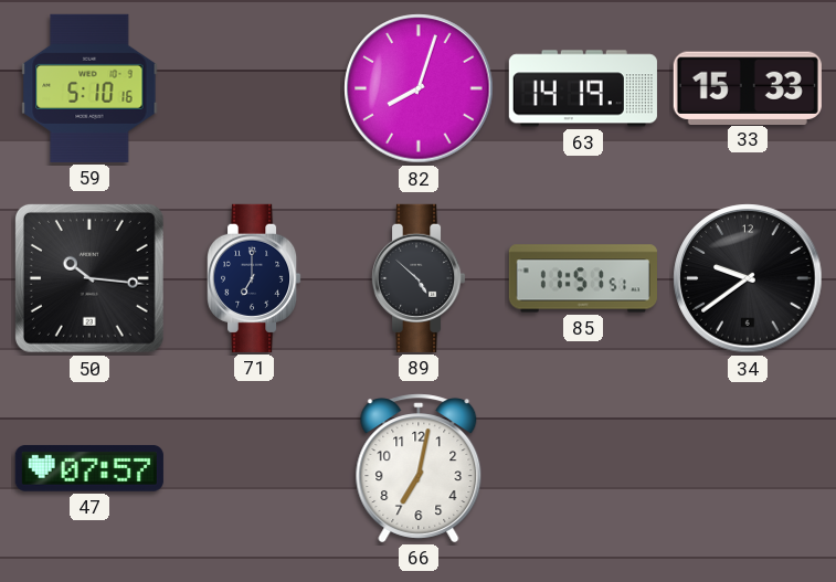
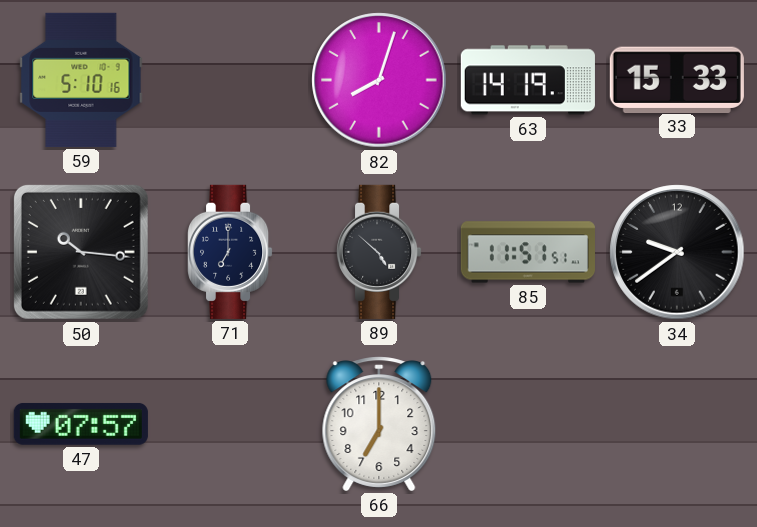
66: 7:02 -> 7:00
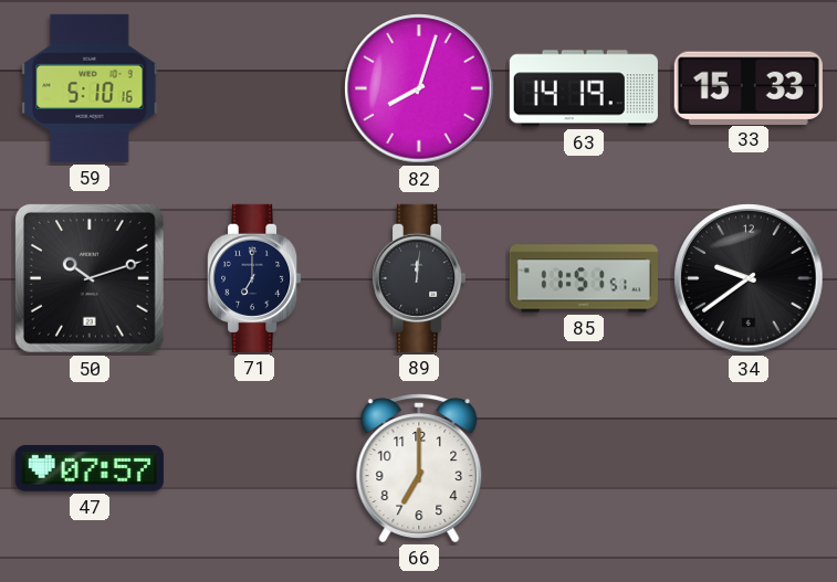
50: 10:16 -> 10:12
89: 4:52 -> 12:01
